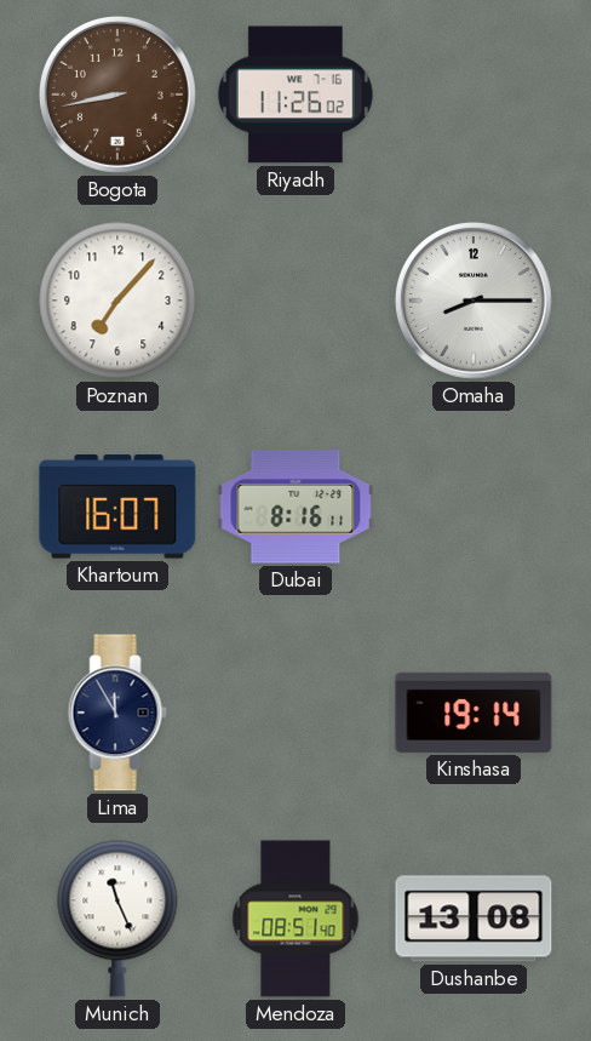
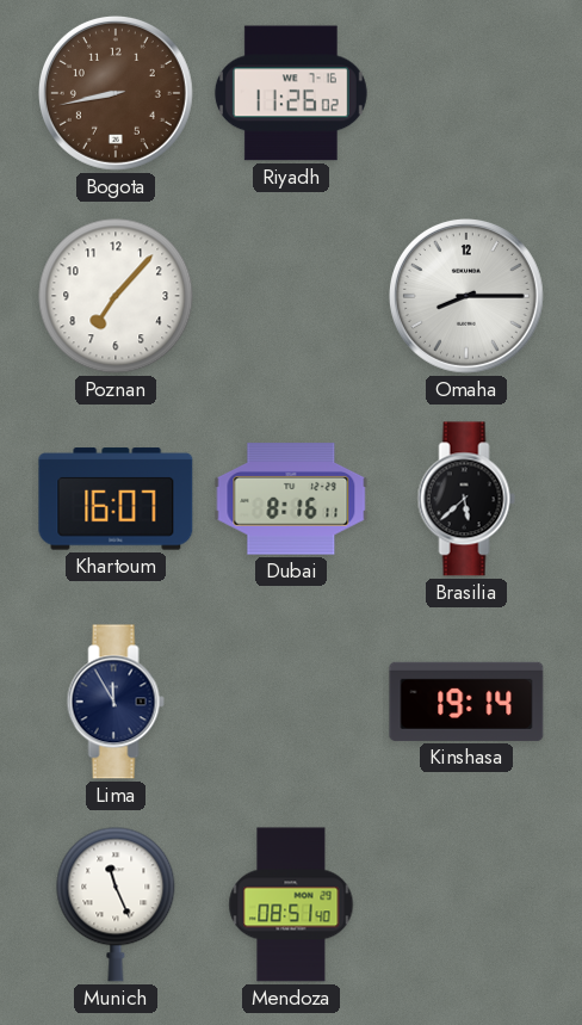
Brasilia: none -> 5:38
Dushanbe: 13:08 -> none
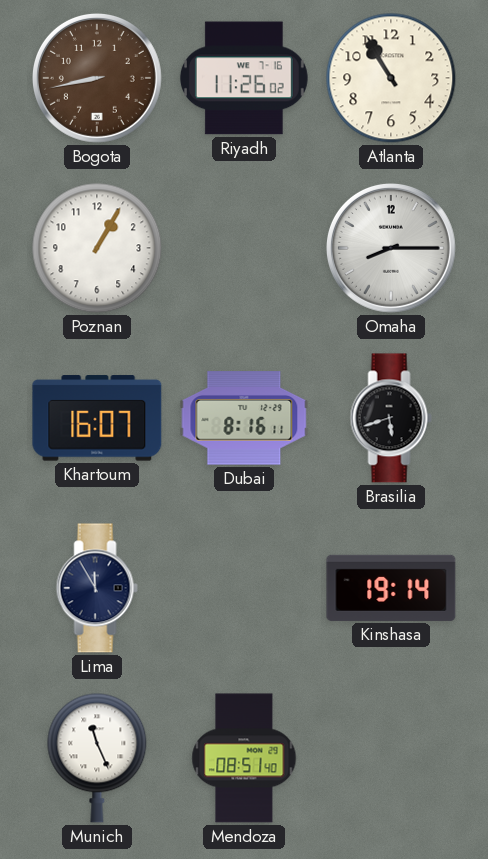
Atlanta: none -> 10:55
Poznan: 7:07 -> 1:05
Brasilia: 5:38 -> 5:42
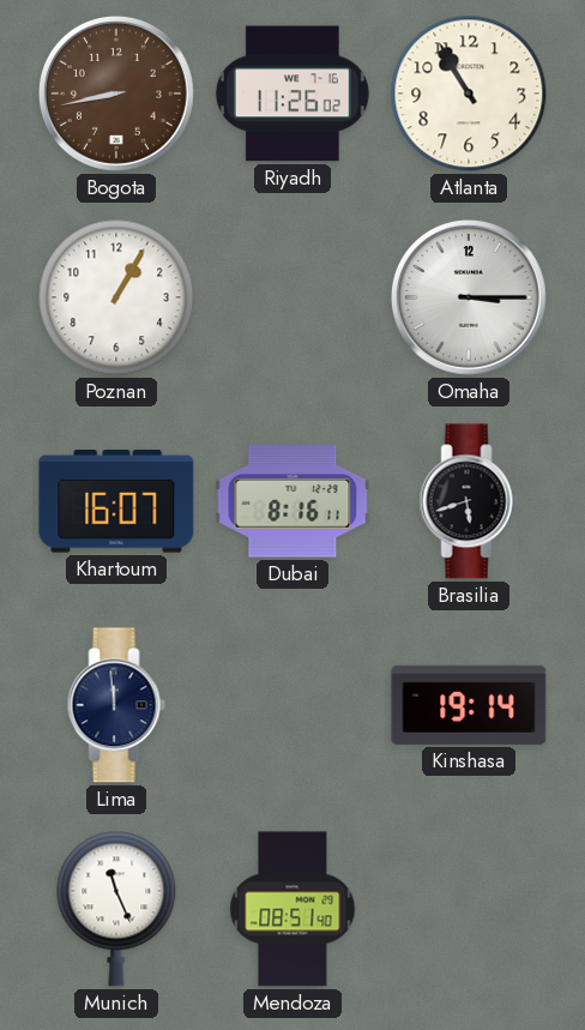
Omaha: 8:15 -> 3:15
Lima: 11:55 -> 11:59
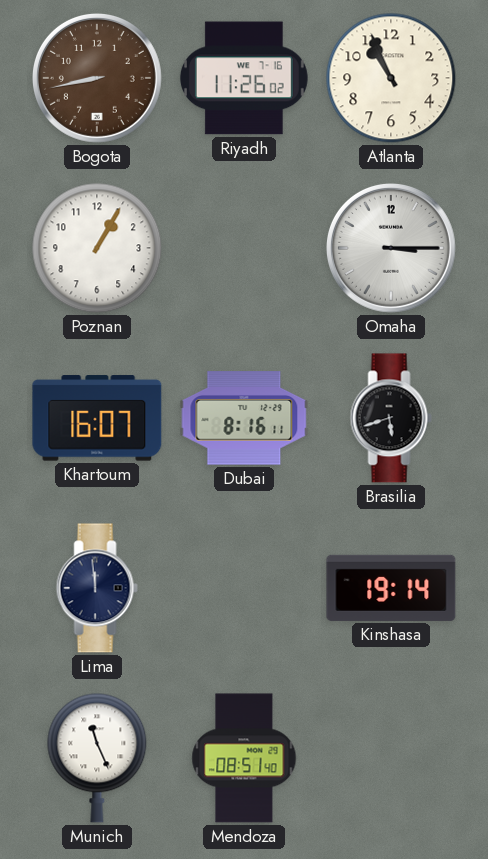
Atlanta: 10:55 -> 10:56
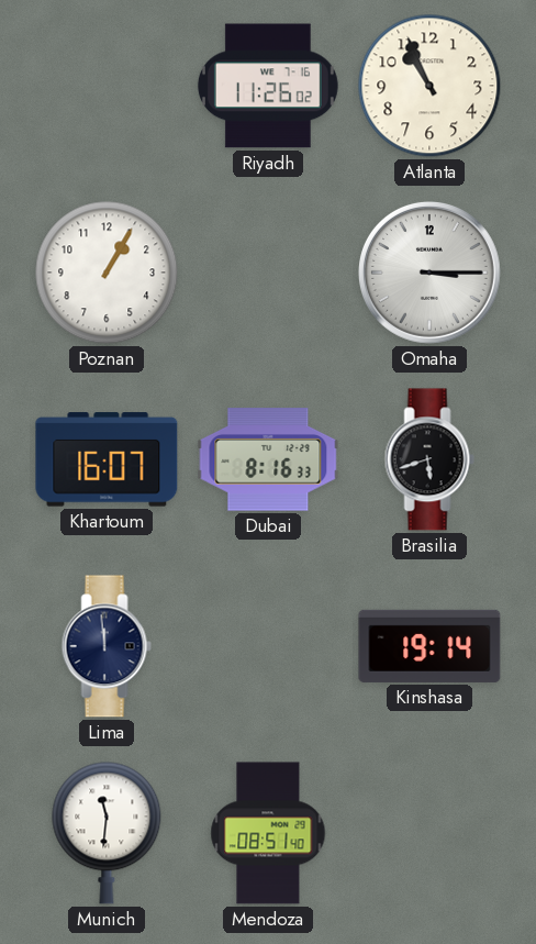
Bogota: 8:43 -> none
Dubai: 8:16:11 -> 8:16:33
Munich: 11:26 -> 11:31
